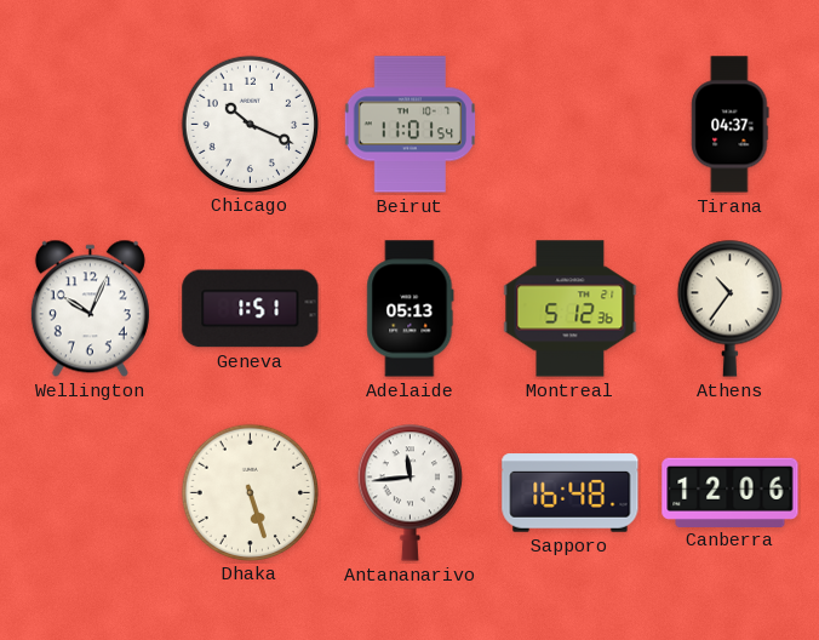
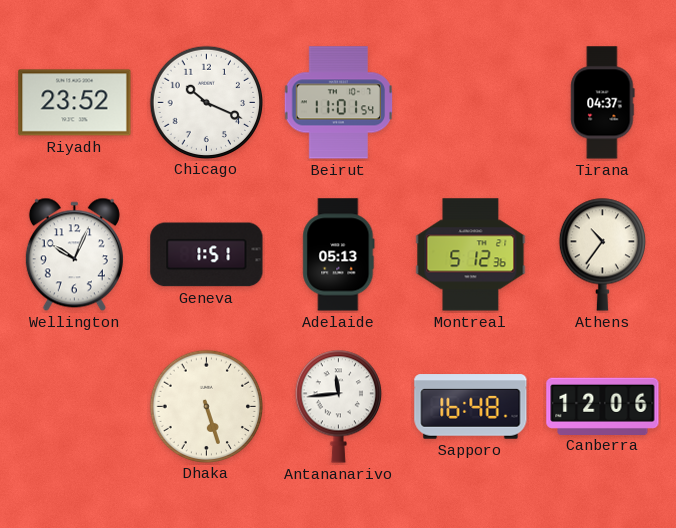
Riyadh: none -> 23:52
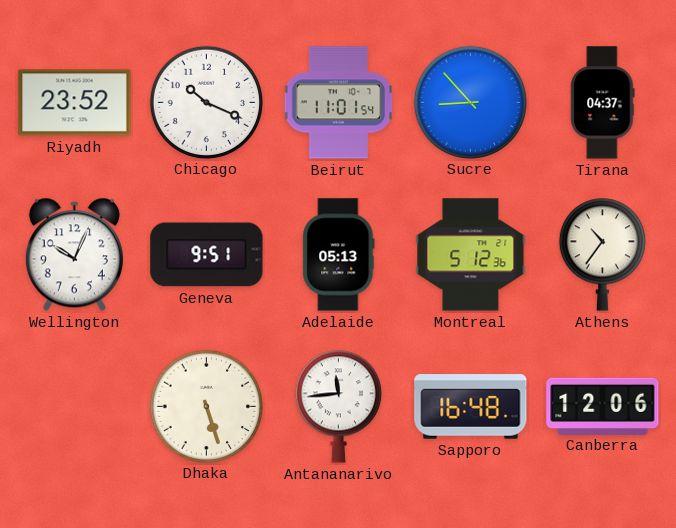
Sucre: none -> 8:53
Geneva: 1:51 -> 9:51
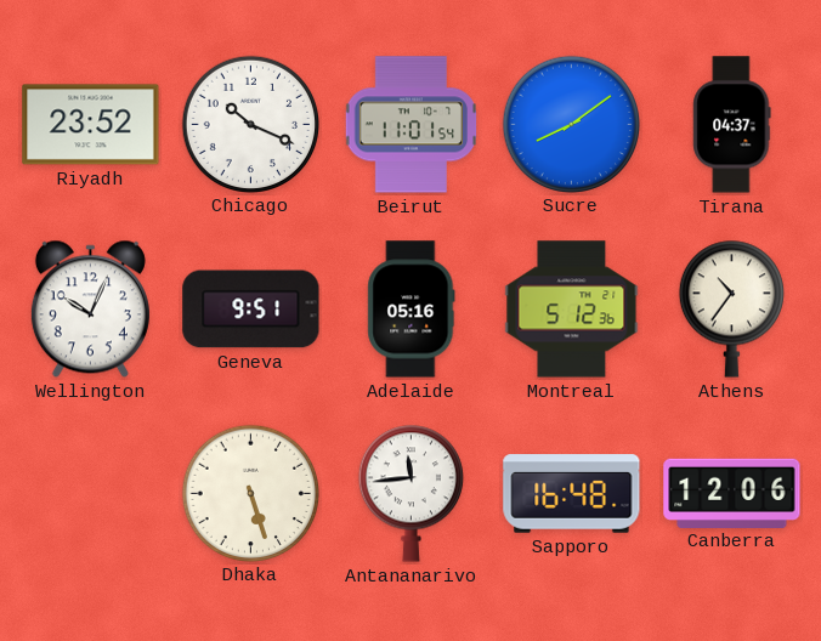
Sucre: 8:53 -> 8:09
Adelaide: 05:13 -> 05:16
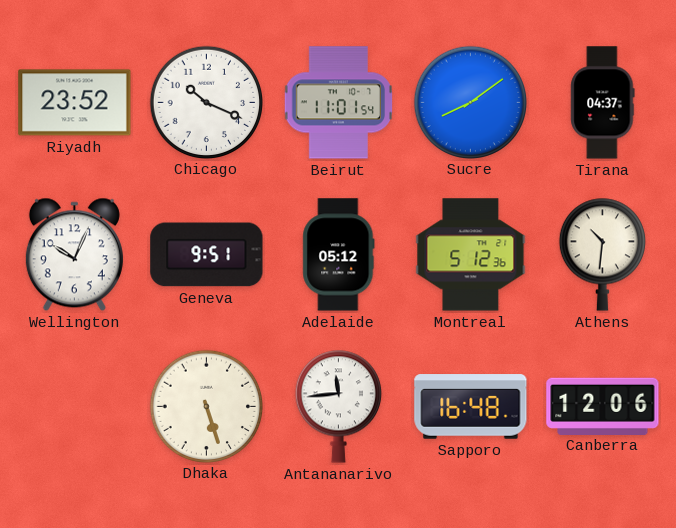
Adelaide: 05:16 -> 05:12
Athens: 10:36 -> 10:31
